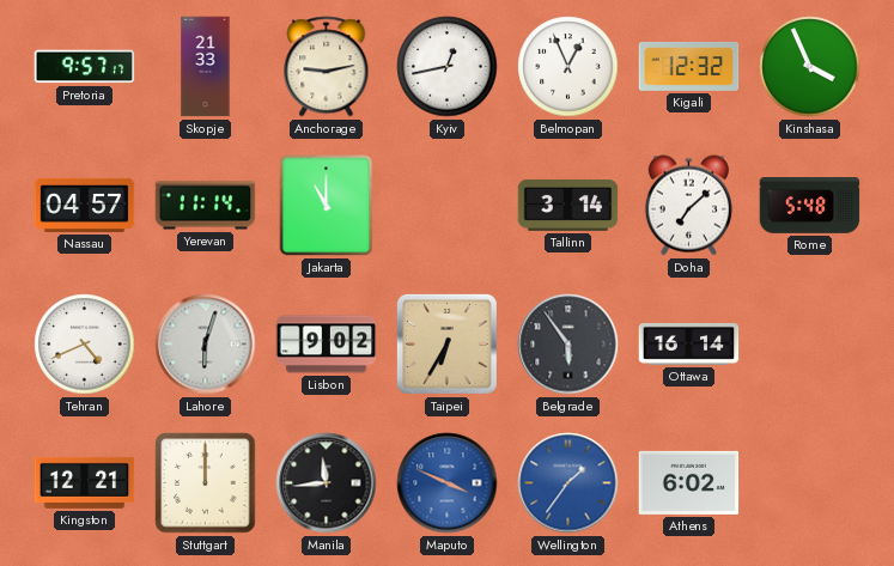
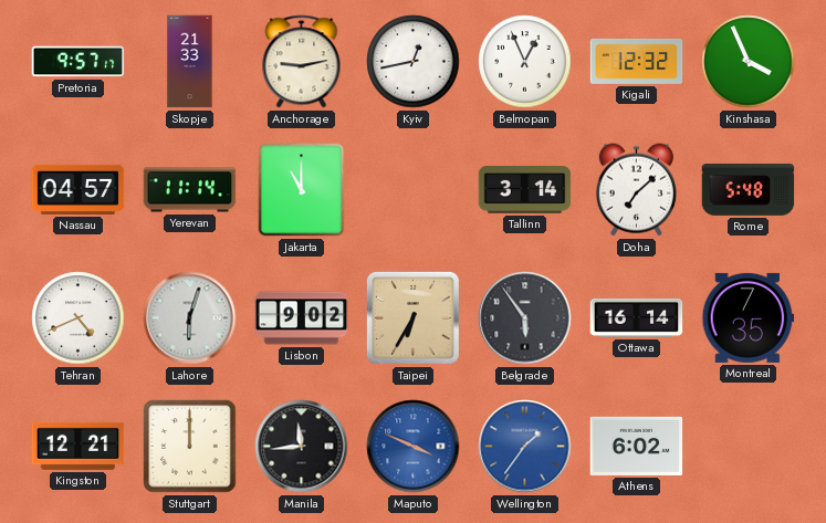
Montreal: none -> 7:35
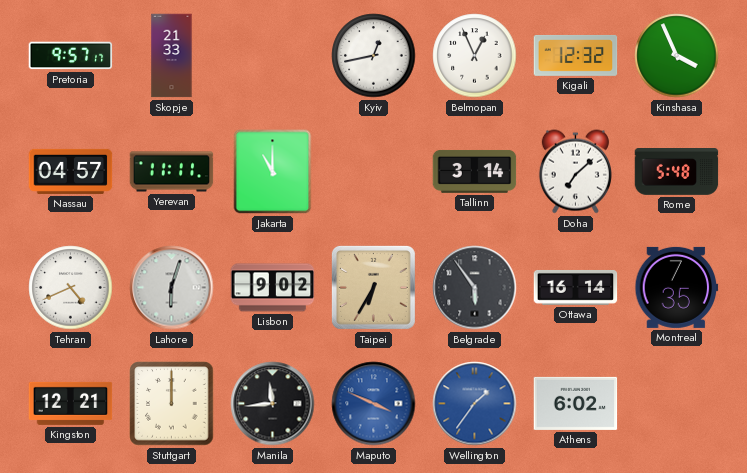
Anchorage: 9:13 -> none
Yerevan: 11:14 -> 11:11
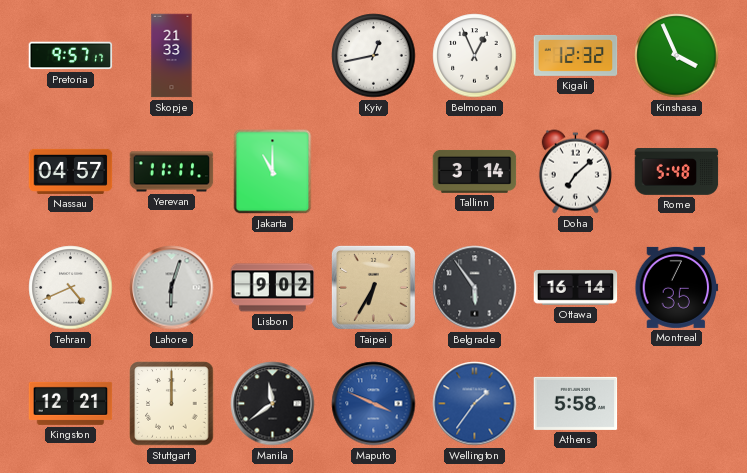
Manila: 11:44 -> 11:39
Athens: 6:02 -> 5:58
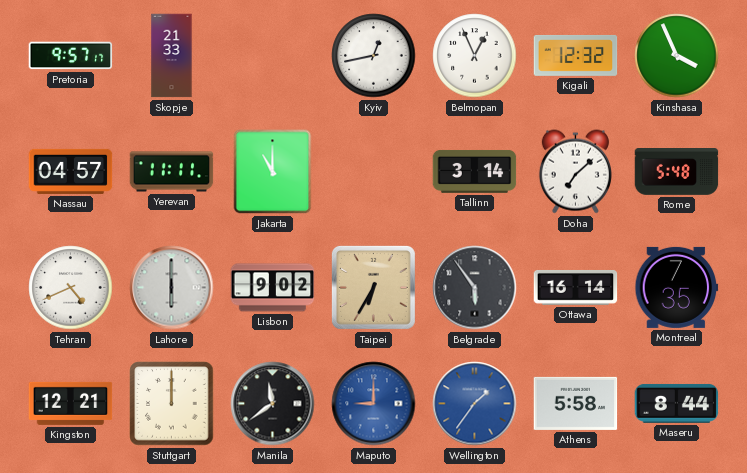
Lahore: 6:03 -> 6:00
Maputo: 3:49 -> 9:00
Maseru: none -> 8:44
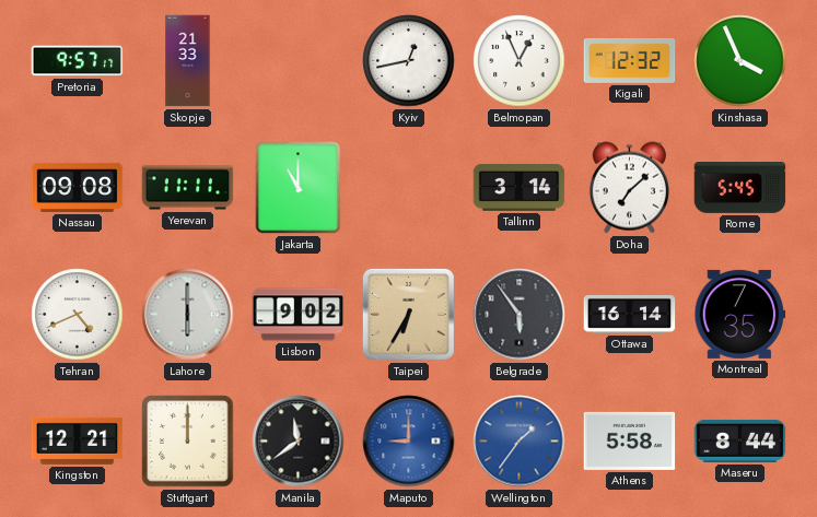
Nassau: 04:57 -> 09:08
Rome: 5:48 -> 5:45
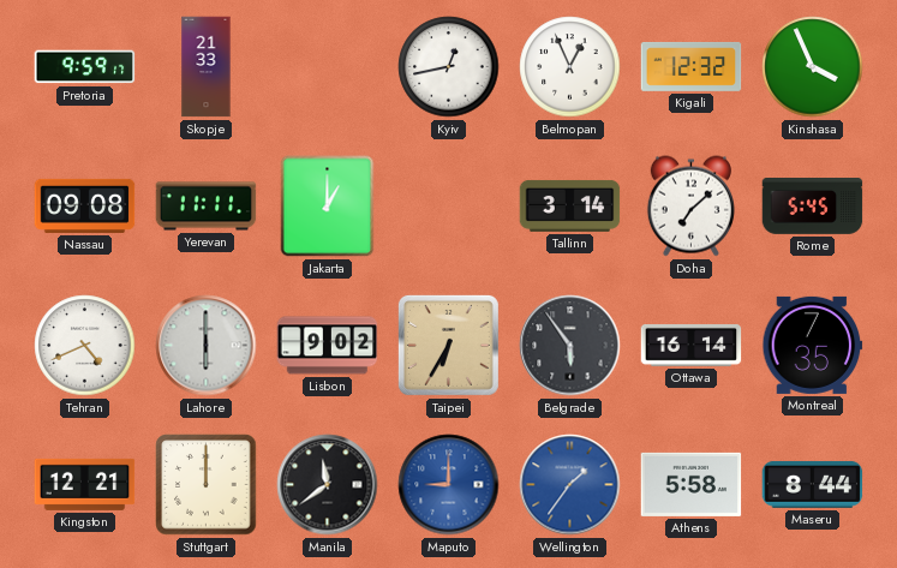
Pretoria: 9:57 -> 9:59
Jakarta: 11:00 -> 1:00
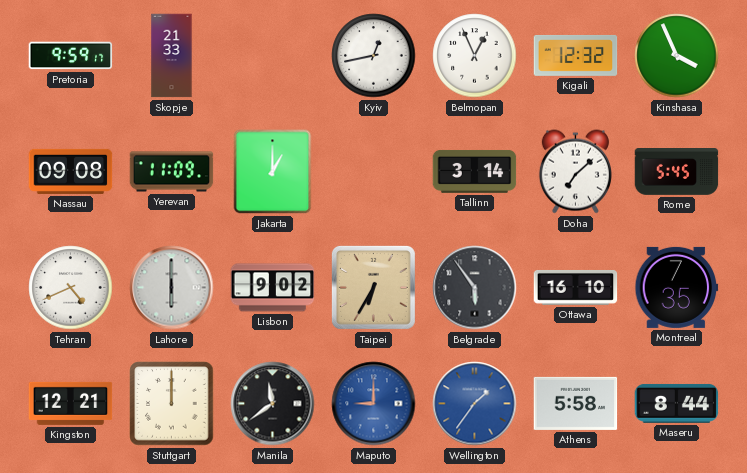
Yerevan: 11:11 -> 11:09
Ottawa: 16:14 -> 16:10
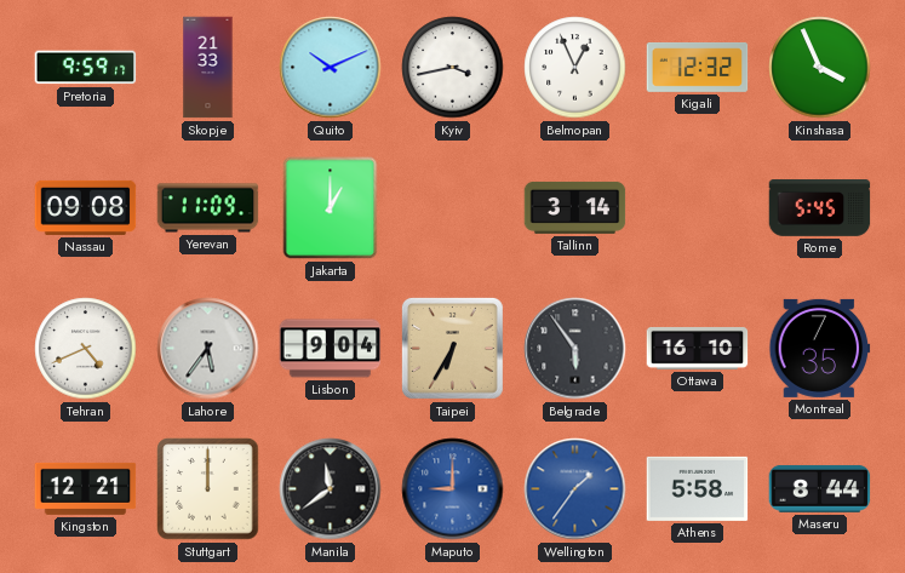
Quito: none -> 10:11
Kyiv: 12:43 -> 3:43
Doha: 7:08 -> none
Lahore: 6:00 -> 5:36
Lisbon: 9:02 -> 9:04
